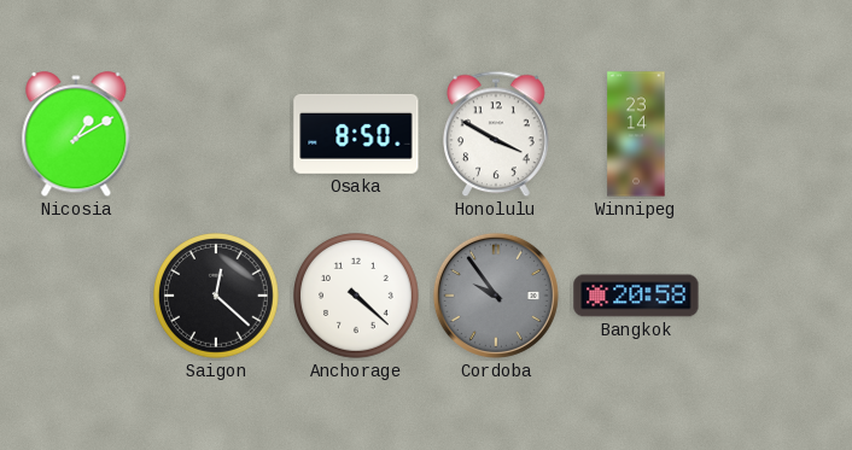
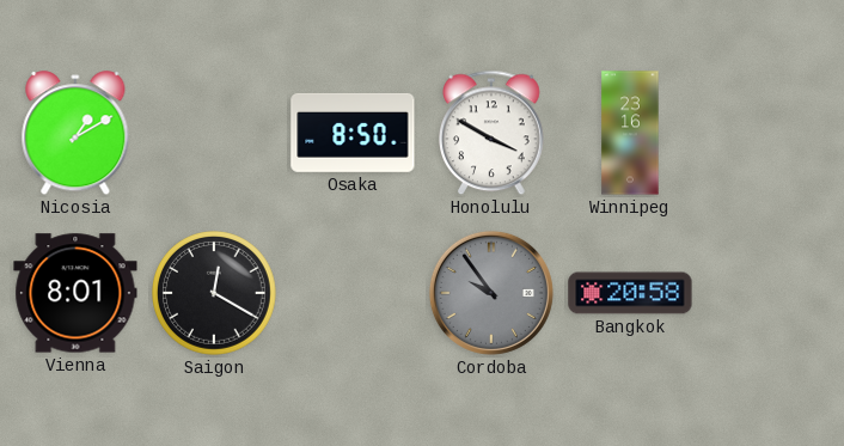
Winnipeg: 23:14 -> 23:16
Vienna: none -> 8:01
Saigon: 12:22 -> 12:20
Anchorage: 4:22 -> none
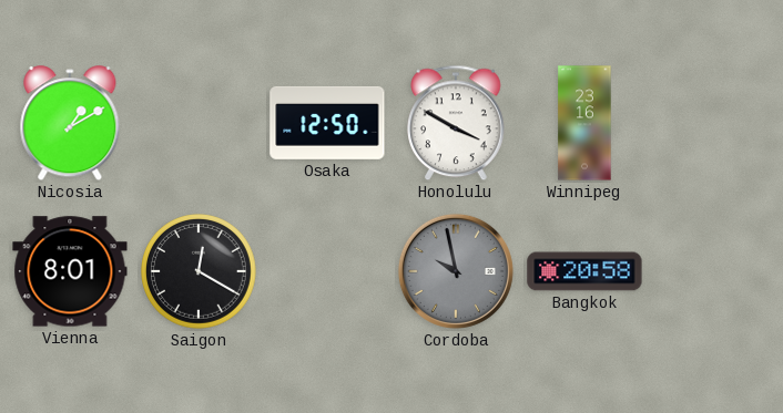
Osaka: 8:50 -> 12:50
Cordoba: 9:54 -> 9:58
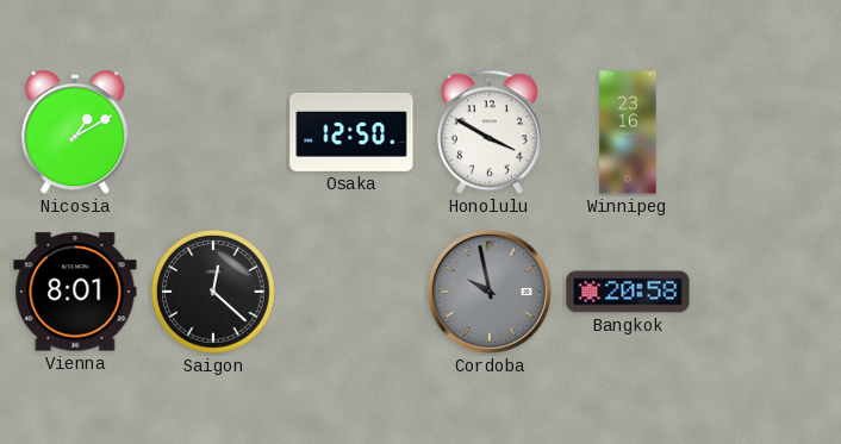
Saigon: 12:20 -> 12:22
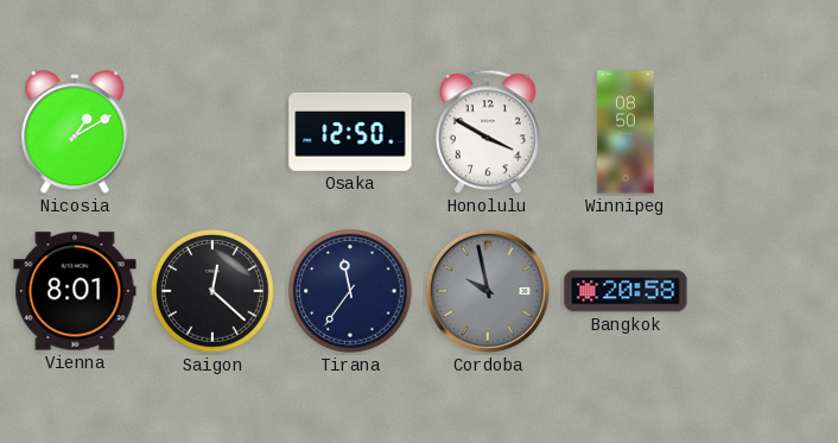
Winnipeg: 23:16 -> 08:50
Tirana: none -> 11:36
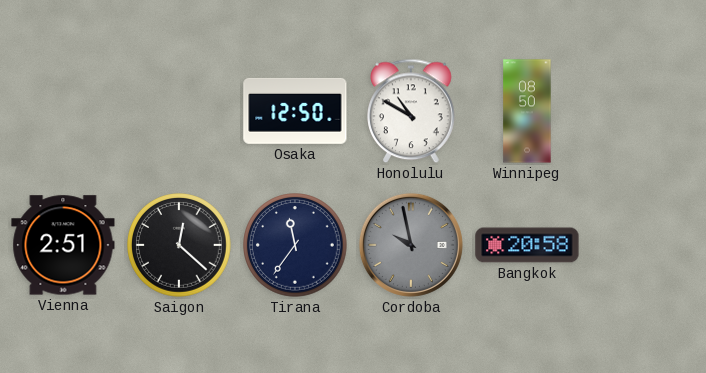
Nicosia: 1:10 -> none
Honolulu: 3:50 -> 10:50
Vienna: 8:01 -> 2:51
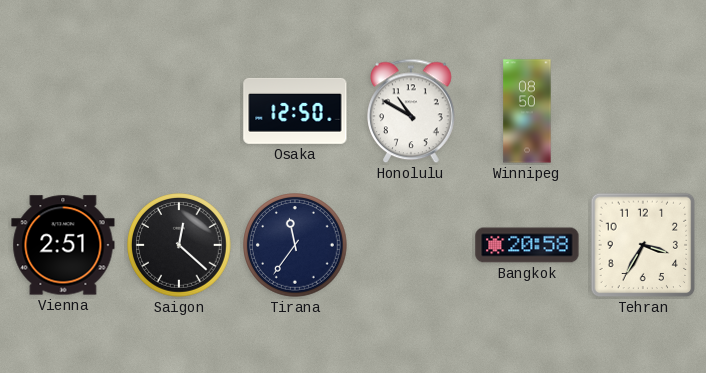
Cordoba: 9:58 -> none
Tehran: none -> 3:35
